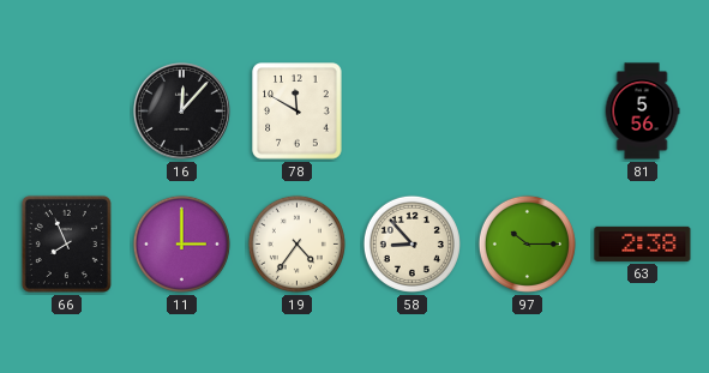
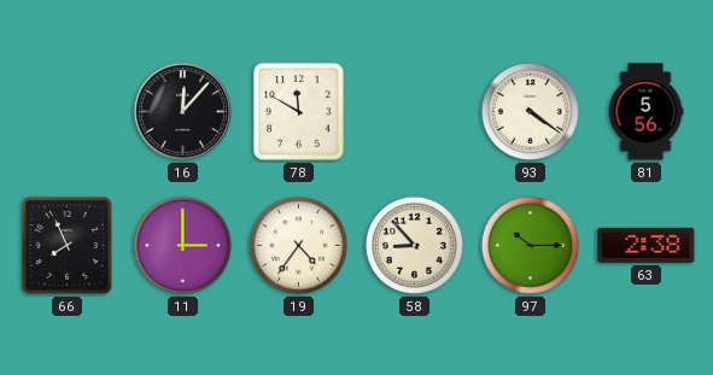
93: none -> 4:21
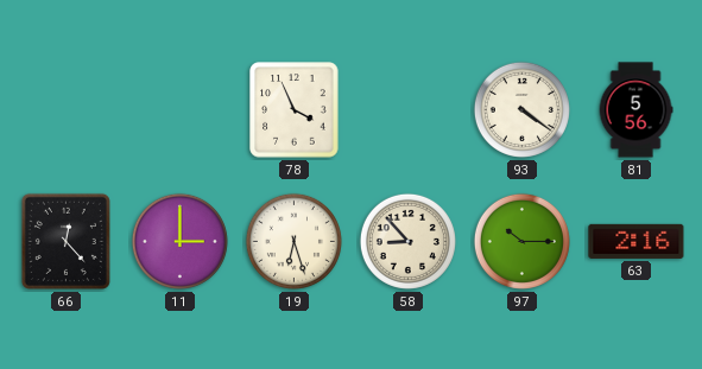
16: 12:07 -> none
78: 11:50 -> 3:56
66: 7:56 -> 12:23
19: 4:36 -> 6:27
63: 2:38 -> 2:16
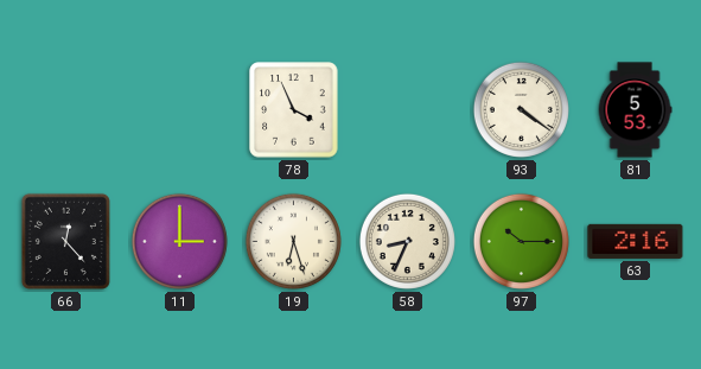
81: 5:56 -> 5:53
58: 8:53 -> 8:34
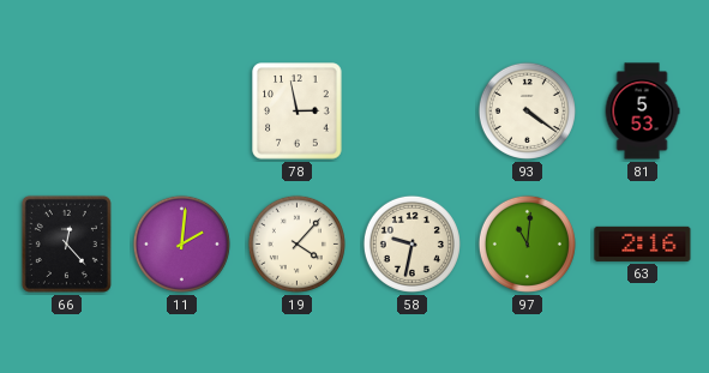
78: 3:56 -> 2:58
11: 3:00 -> 2:01
19: 6:27 -> 4:07
58: 8:34 -> 9:32
97: 10:15 -> 11:01
